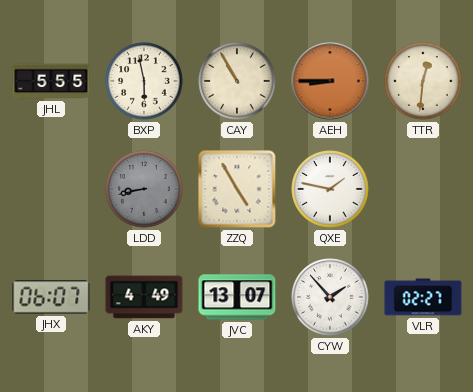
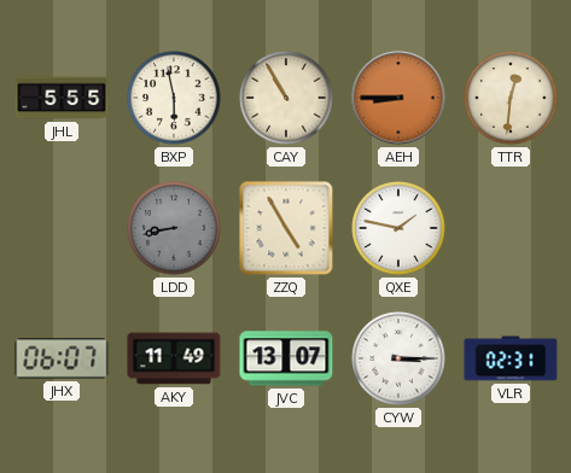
AKY: 4:49 -> 11:49
CYW: 1:53 -> 3:15
VLR: 02:27 -> 02:31
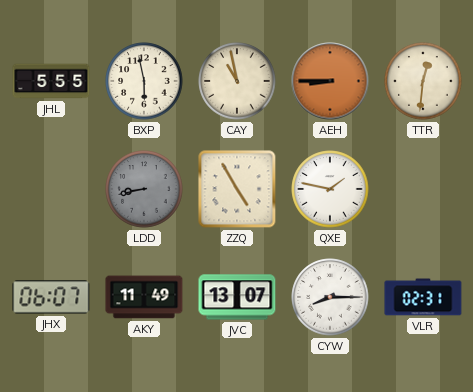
CAY: 10:55 -> 10:58
CYW: 3:15 -> 8:15
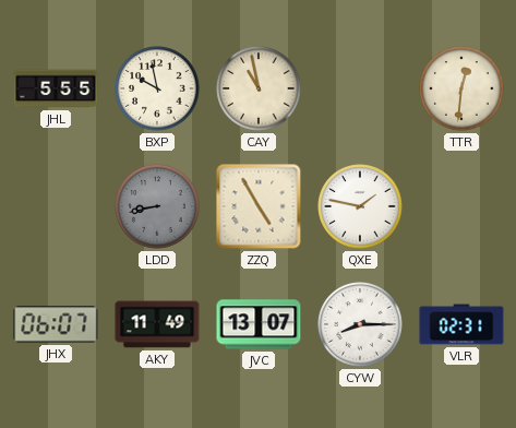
BXP: 5:58 -> 9:58
AEH: 8:45 -> none
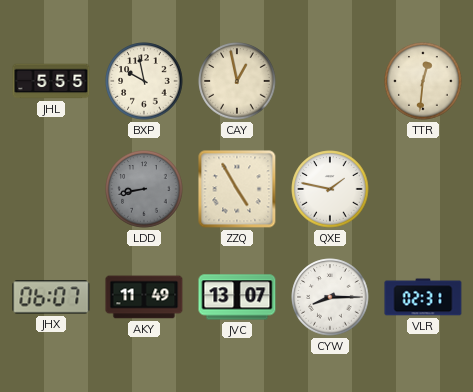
CAY: 10:58 -> 12:58
